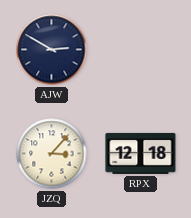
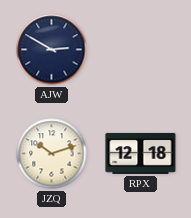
JZQ: 3:07 -> 10:12
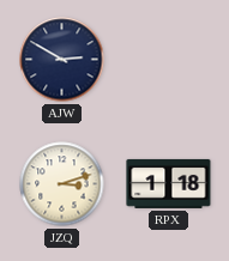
JZQ: 10:12 -> 3:12
RPX: 12:18 -> 1:18
